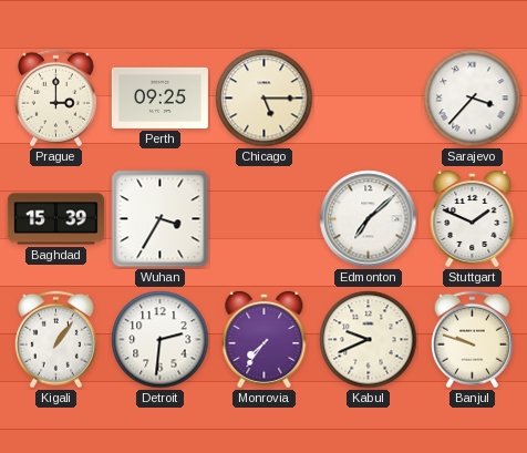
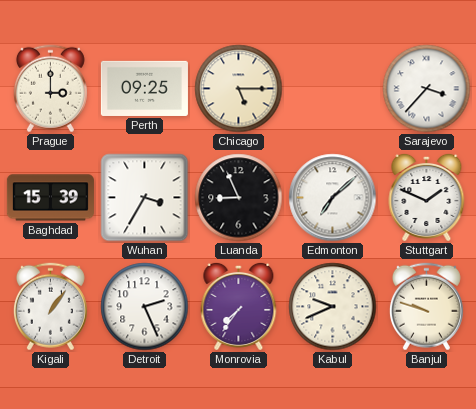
Luanda: none -> 8:56
Detroit: 2:31 -> 2:26
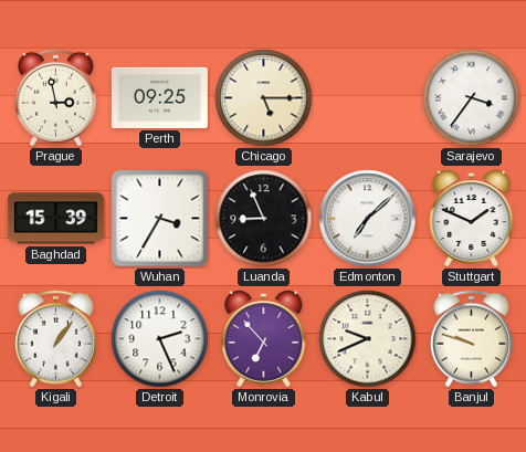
Prague: 3:00 -> 2:58
Sarajevo: 3:37 -> 3:36
Monrovia: 7:36 -> 6:53
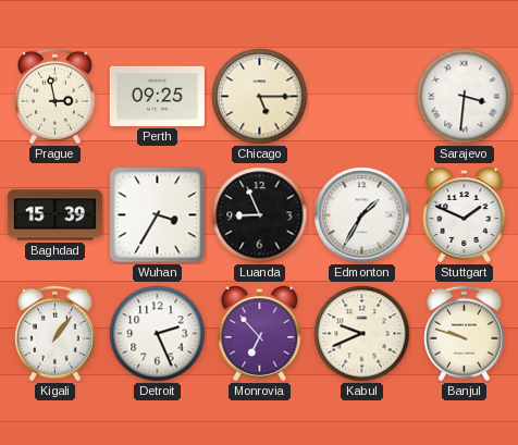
Sarajevo: 3:36 -> 3:31
Edmonton: 7:08 -> 1:35
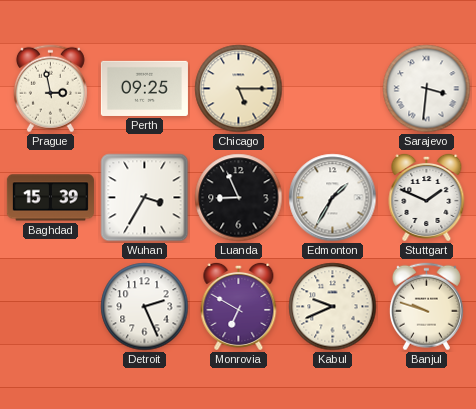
Kigali: 1:06 -> none
Monrovia: 6:53 -> 6:50
